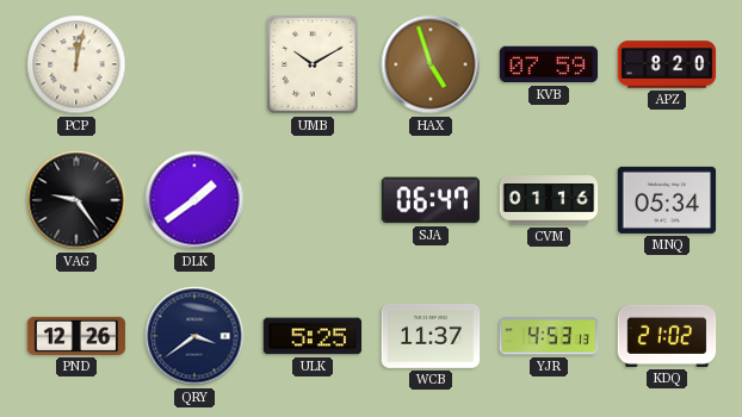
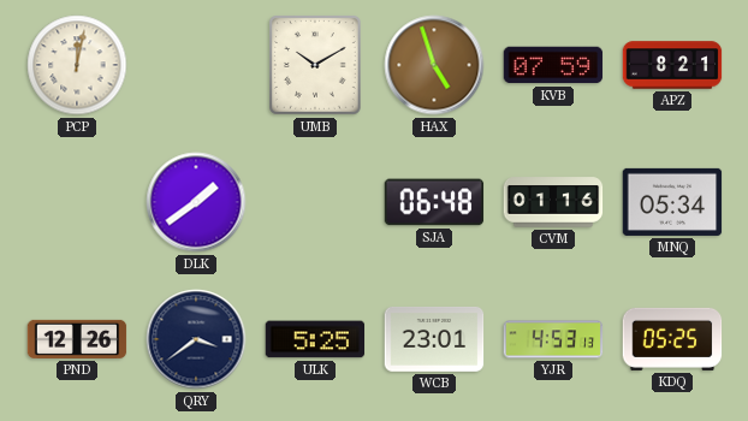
APZ: 8:20 -> 8:21
VAG: 9:24 -> none
SJA: 06:47 -> 06:48
WCB: 11:37 -> 23:01
KDQ: 21:02 -> 05:25
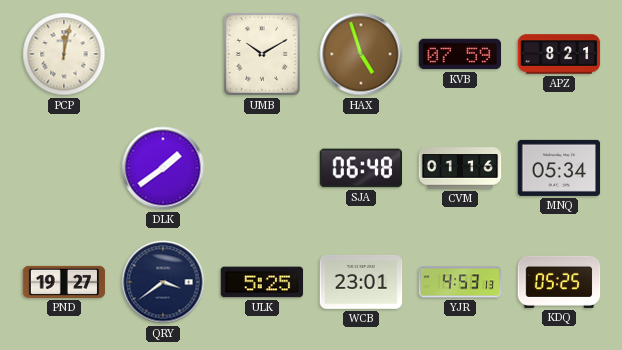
PND: 12:26 -> 19:27
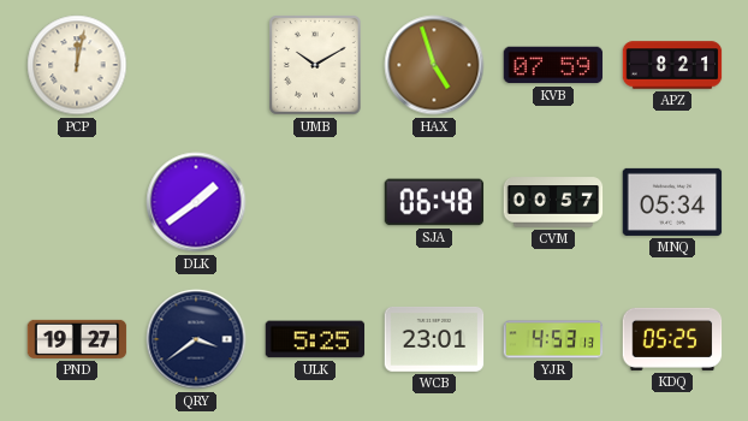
CVM: 01:16 -> 00:57
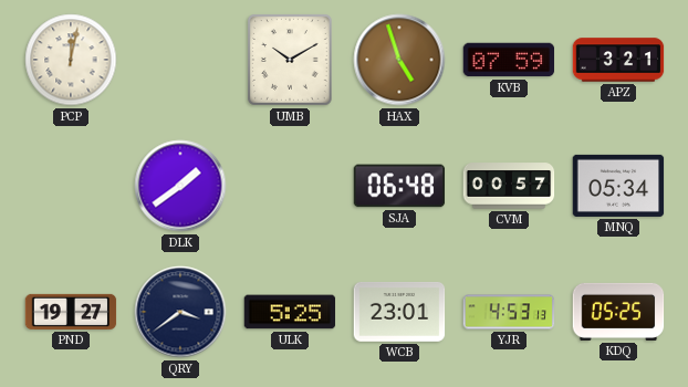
APZ: 8:21 -> 3:21
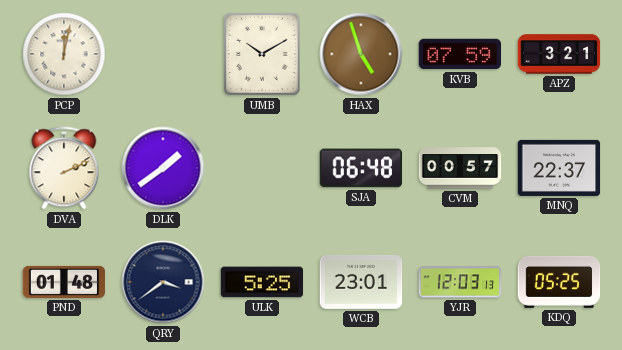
DVA: none -> 2:11
MNQ: 05:34 -> 22:37
PND: 19:27 -> 01:48
YJR: 4:53 -> 12:03
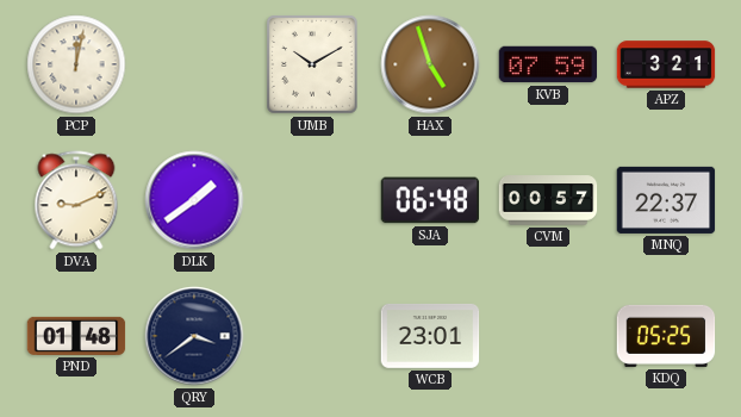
DVA: 2:11 -> 9:11
ULK: 5:25 -> none
YJR: 12:03 -> none
